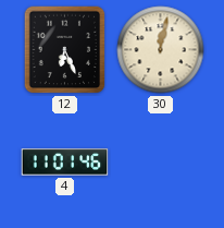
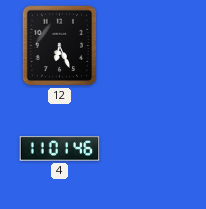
30: 12:02 -> none
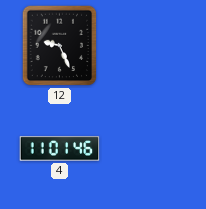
12: 6:26 -> 9:26
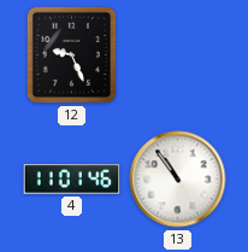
13: none -> 10:54
